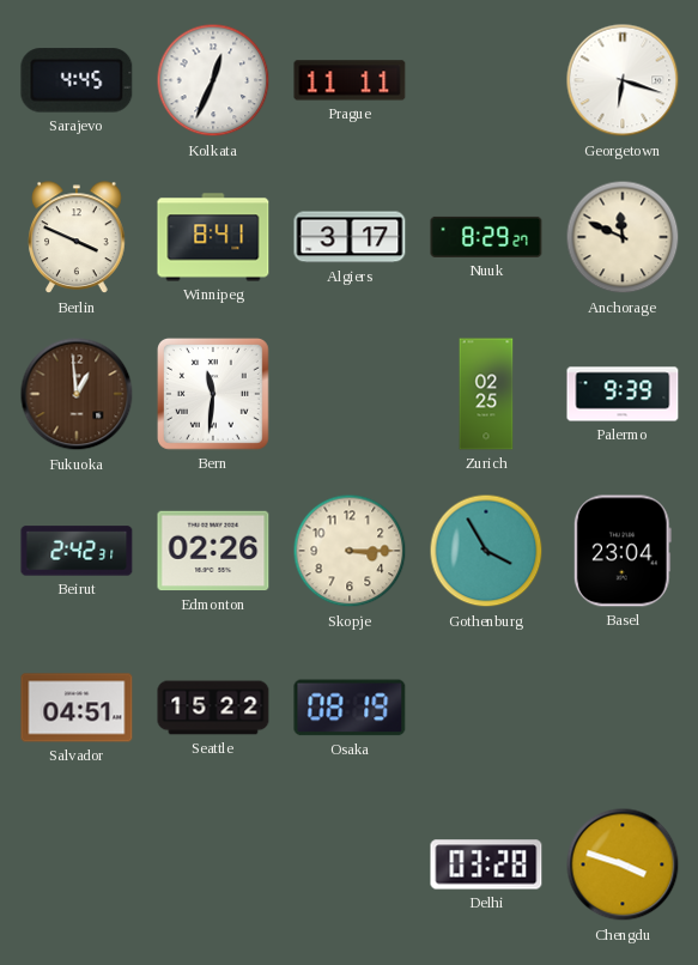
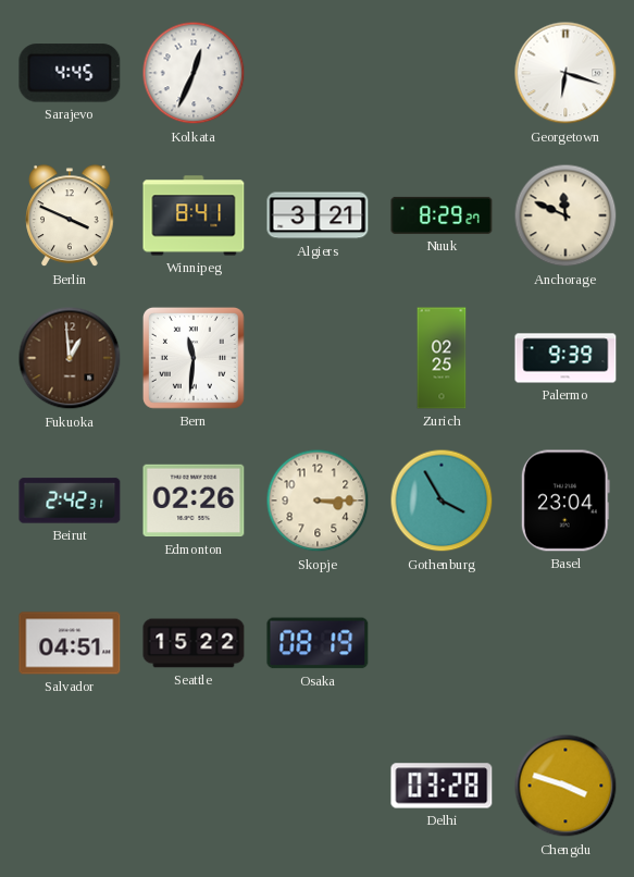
Prague: 11:11 -> none
Algiers: 3:17 -> 3:21
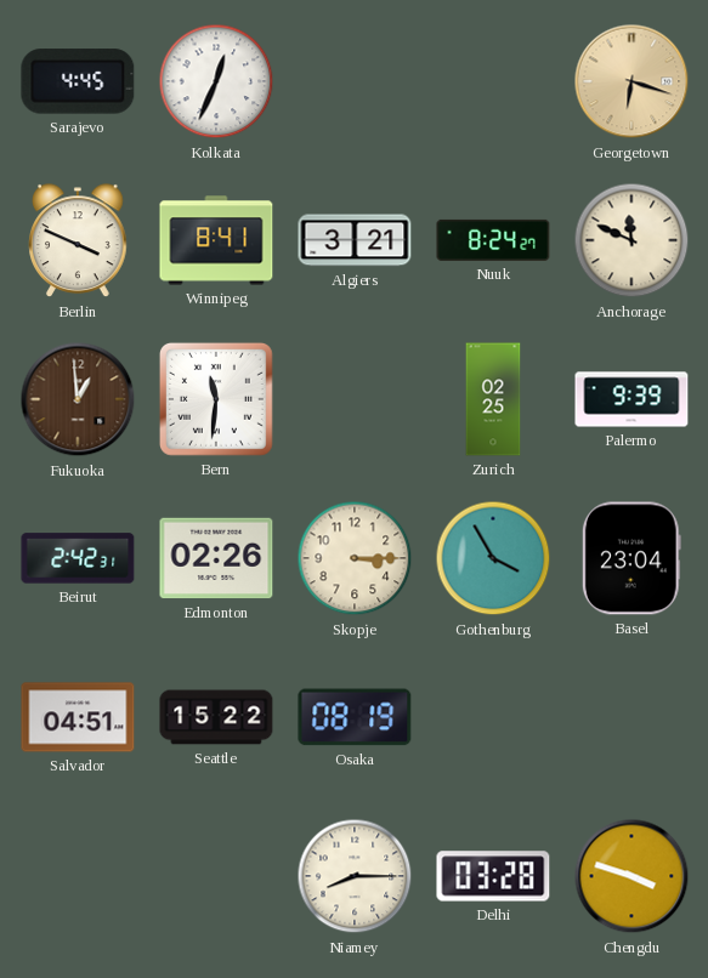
Georgetown dial: white -> champagne
Nuuk: 8:29 -> 8:24
Niamey: none -> 8:15
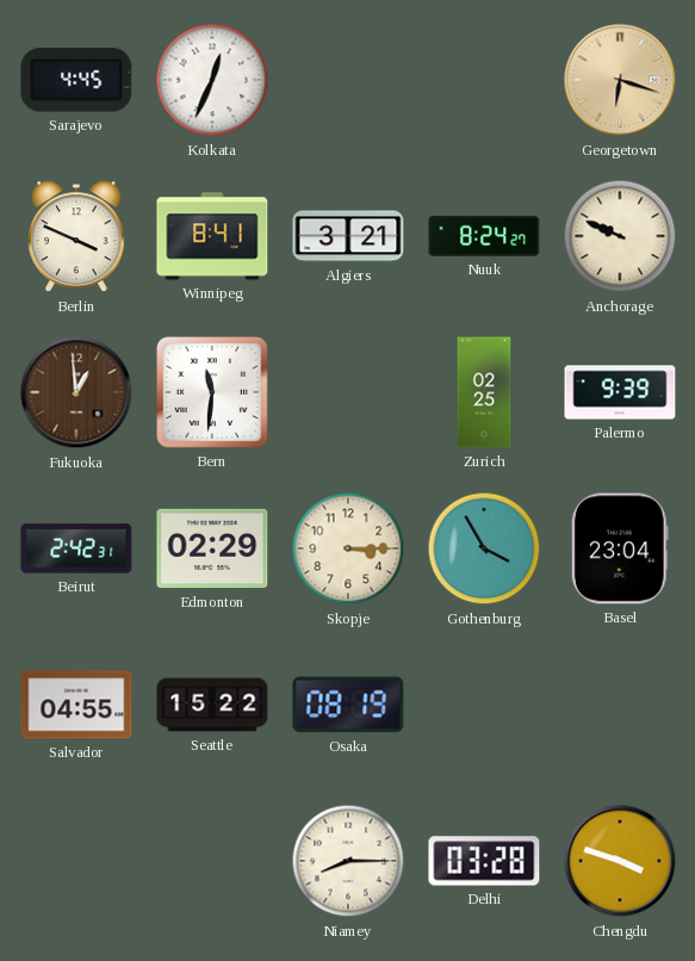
Anchorage: 11:49 -> 9:49
Edmonton: 02:26 -> 02:29
Salvador: 04:51 -> 04:55
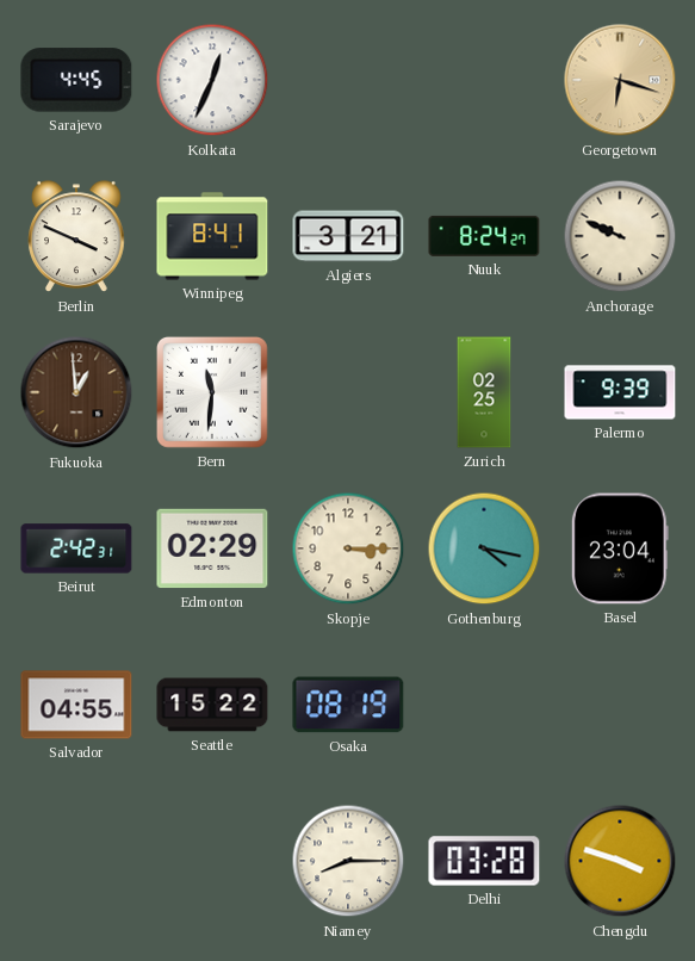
Gothenburg: 3:55 -> 4:17
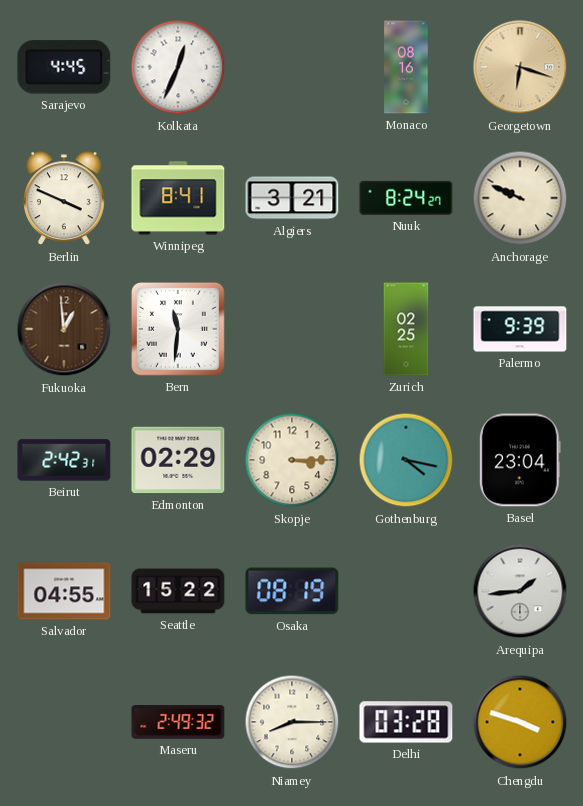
Monaco: none -> 08:16
Arequipa: none -> 1:44
Maseru: none -> 2:49
